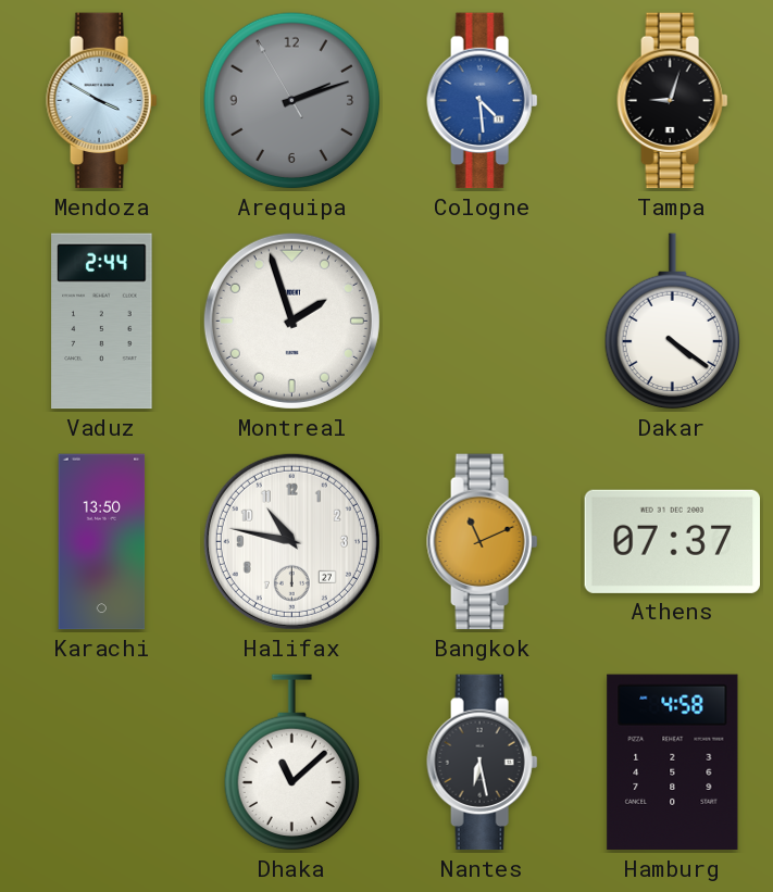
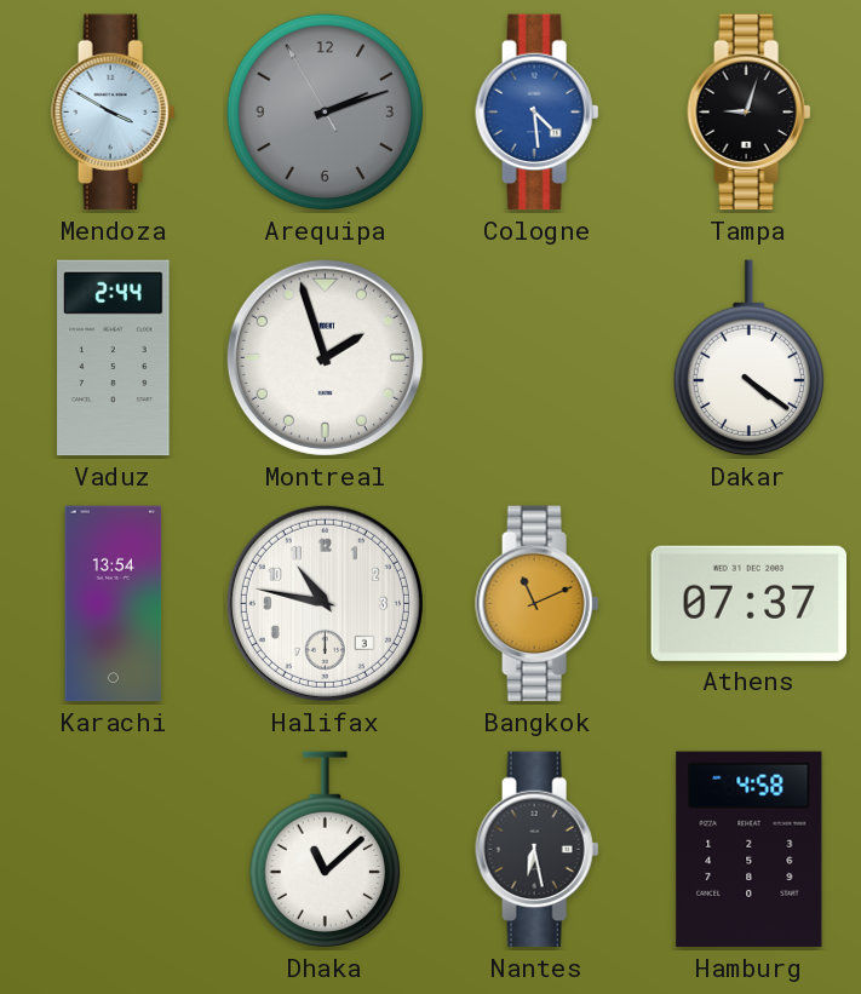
Karachi: 13:50 -> 13:54
Halifax date: 27 -> 3
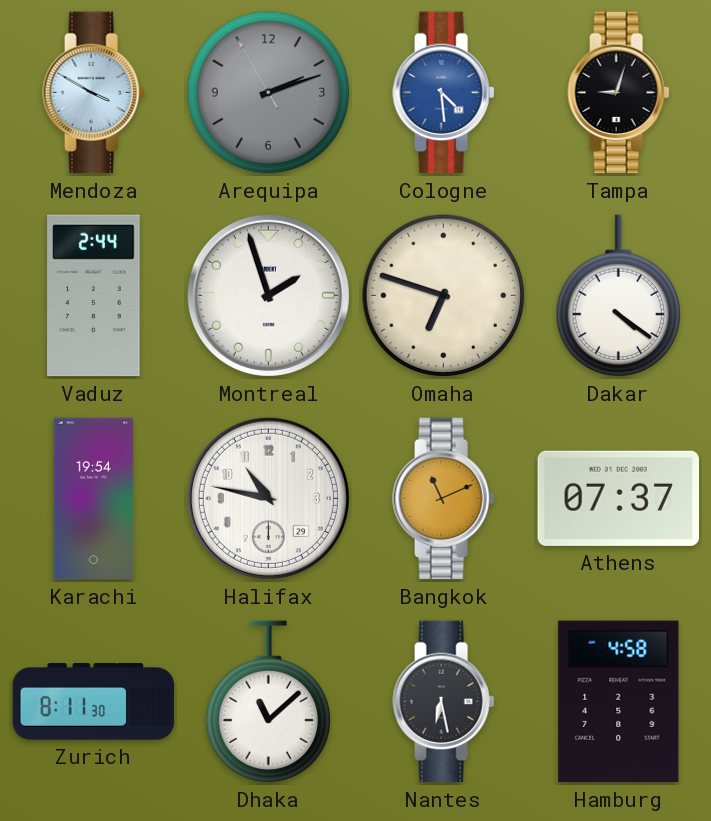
Omaha: none -> 6:48
Karachi: 13:54 -> 19:54
Halifax date: 3 -> 29
Zurich: none -> 8:11
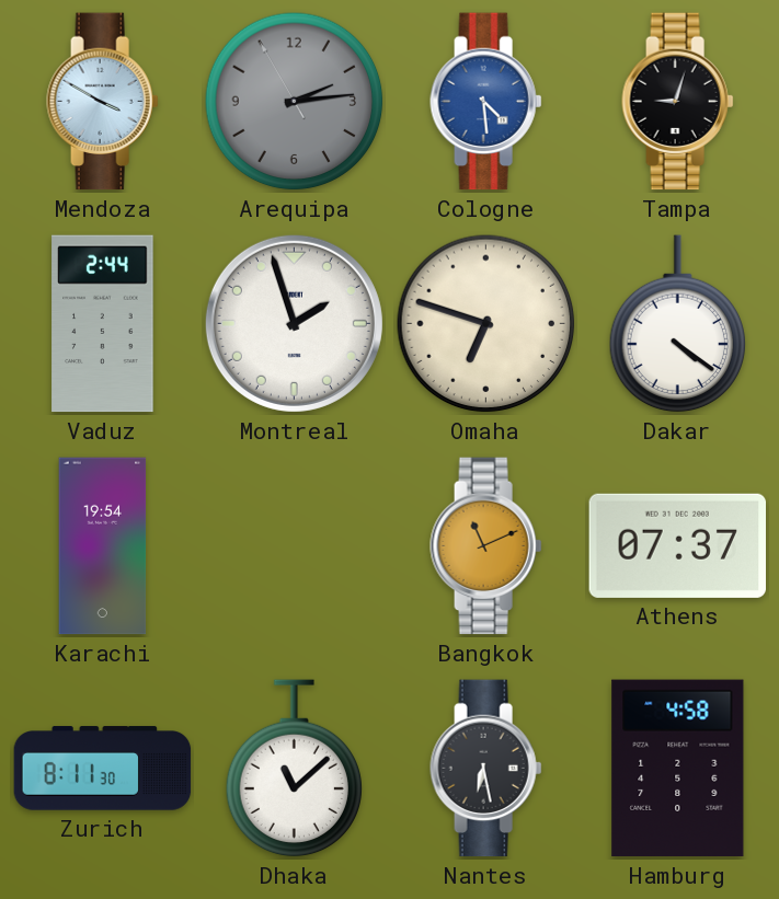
Arequipa: 2:11 -> 2:13
Halifax: 10:47 -> none
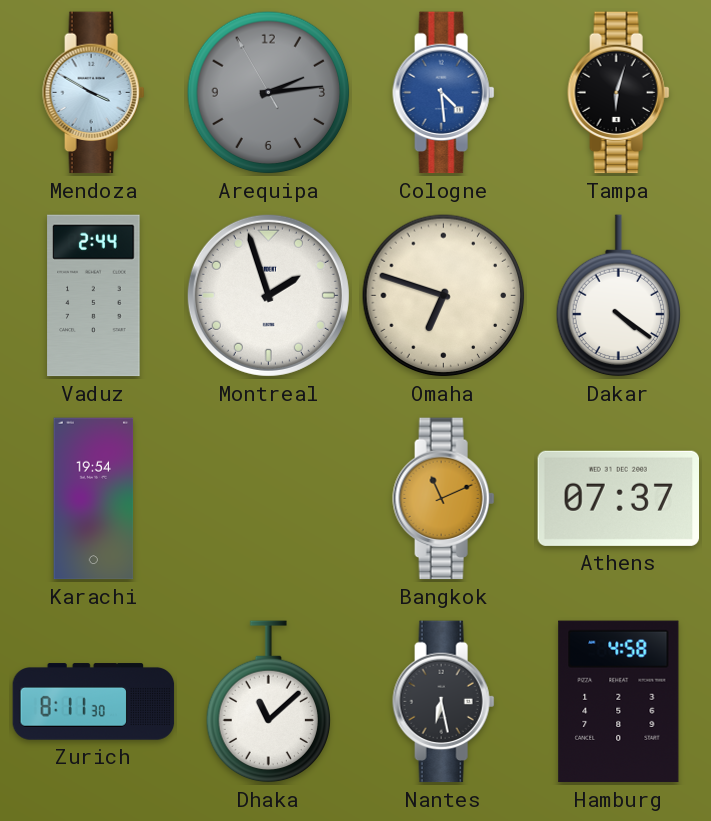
Tampa: 9:03 -> 6:03
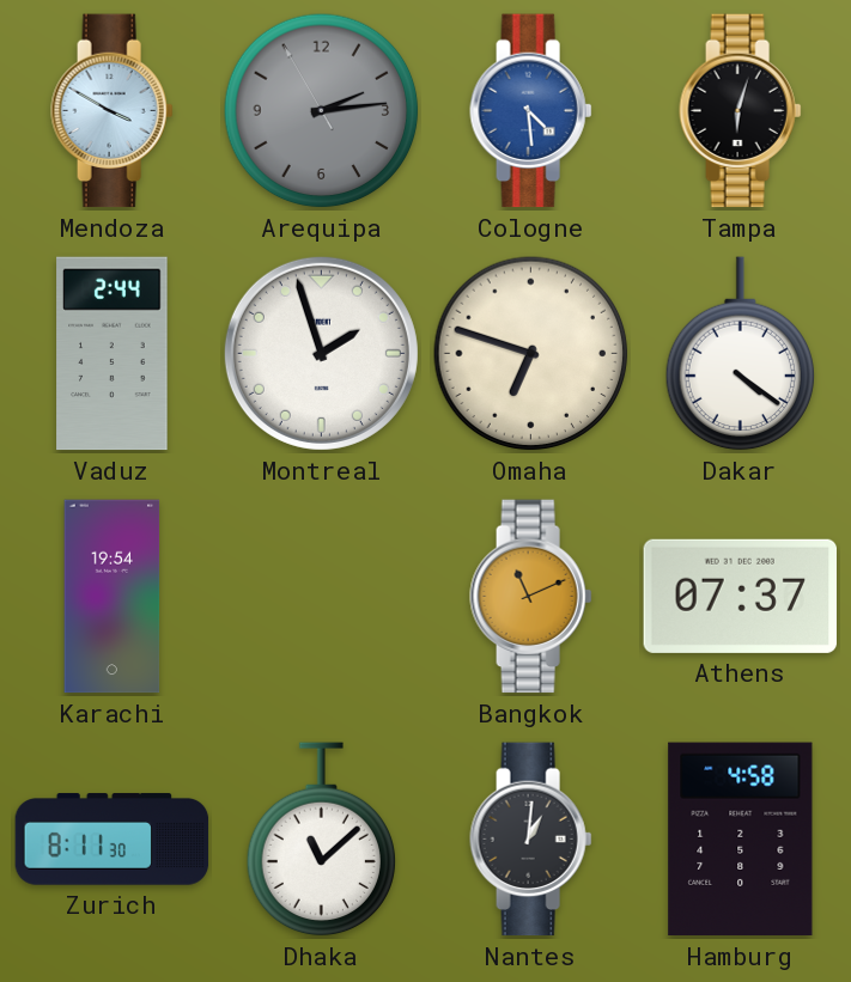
Nantes: 6:28 -> 1:01
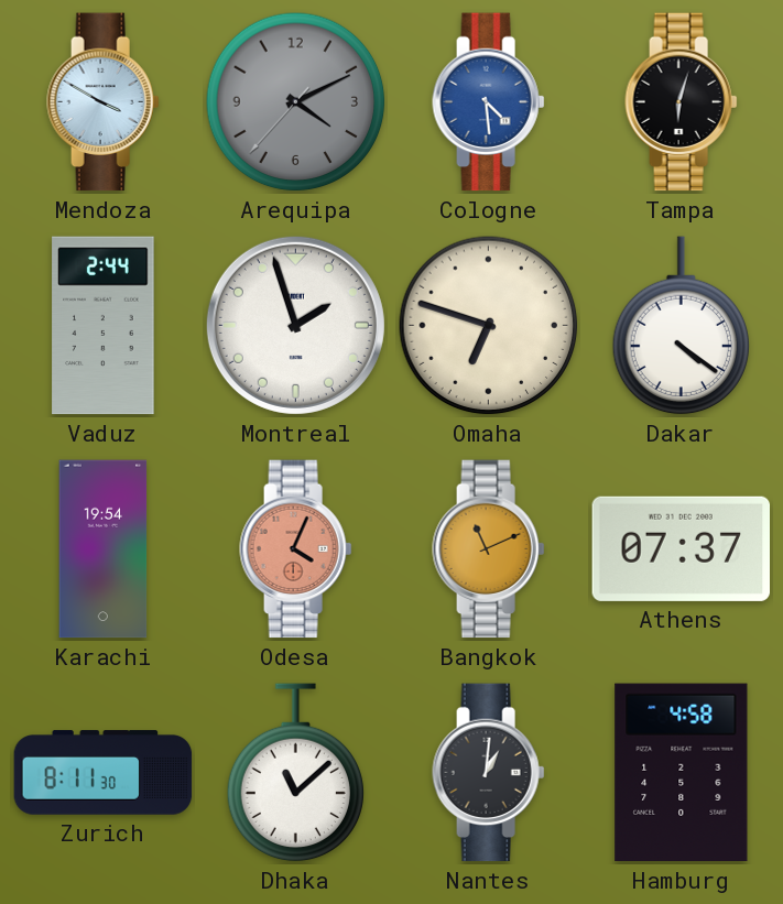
Arequipa: 2:13 -> 4:10
Odesa: none -> 4:04
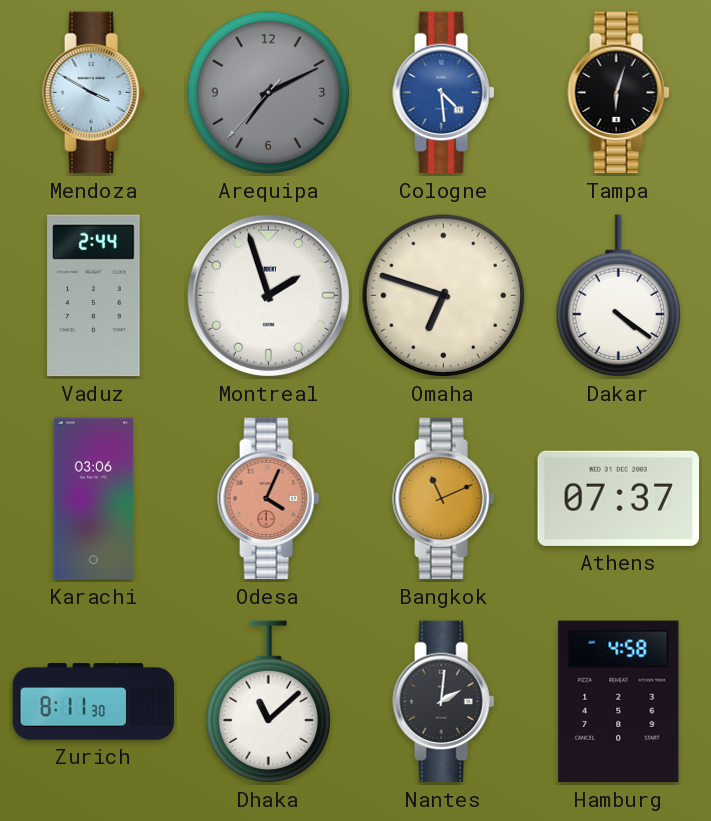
Arequipa: 4:10 -> 7:10
Karachi: 19:54 -> 03:06
Nantes: 1:01 -> 2:01
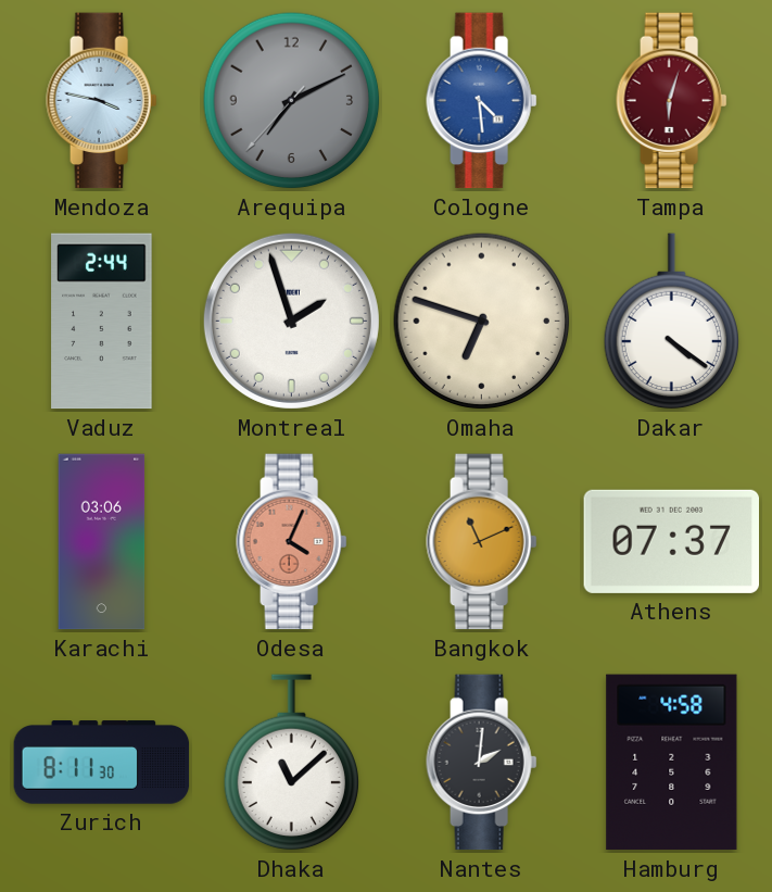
Mendoza: 3:50 -> 3:47
Tampa dial: black -> burgundy
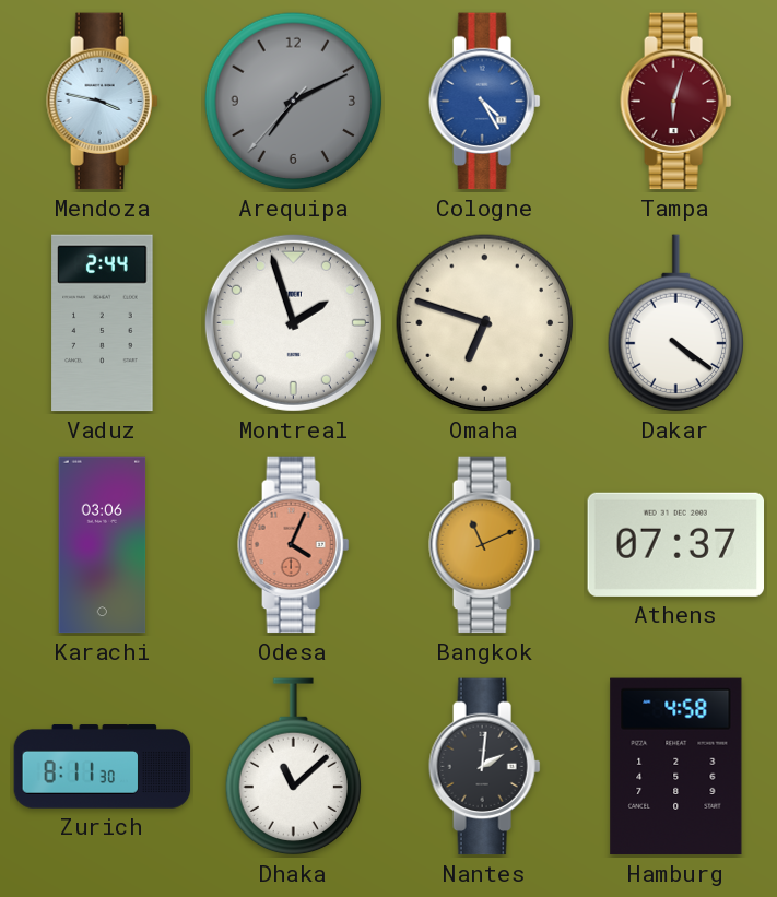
Cologne: 4:29 -> 4:25
